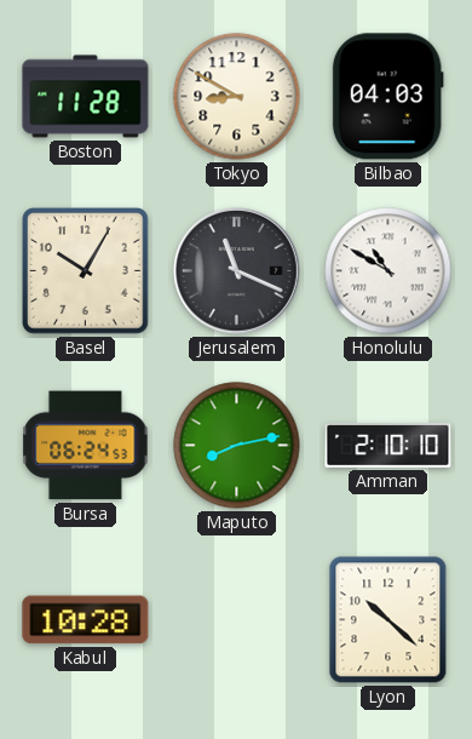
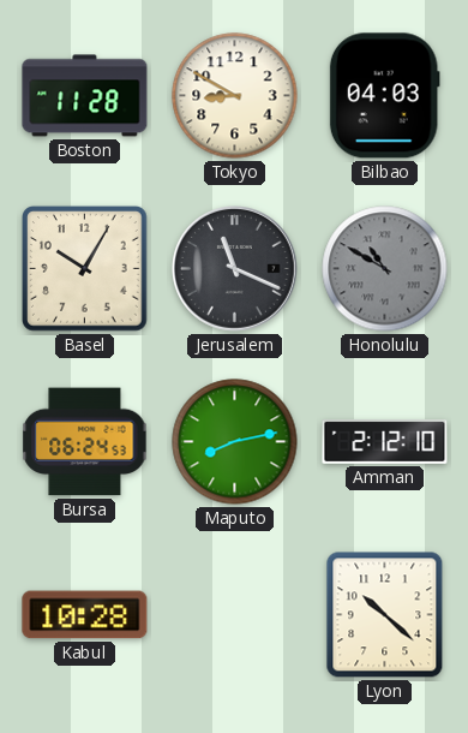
Honolulu dial: white -> grey
Amman: 2:10 -> 2:12
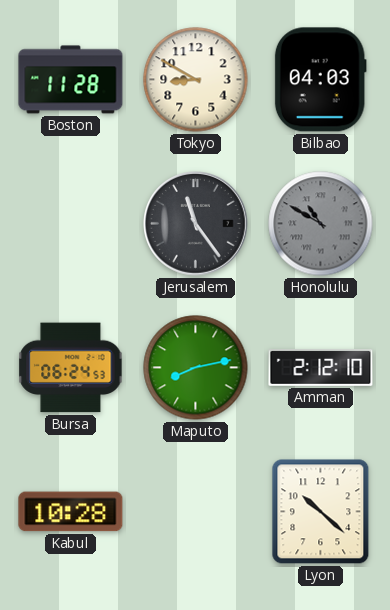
Basel: 10:05 -> none
Jerusalem: 11:19 -> 11:24
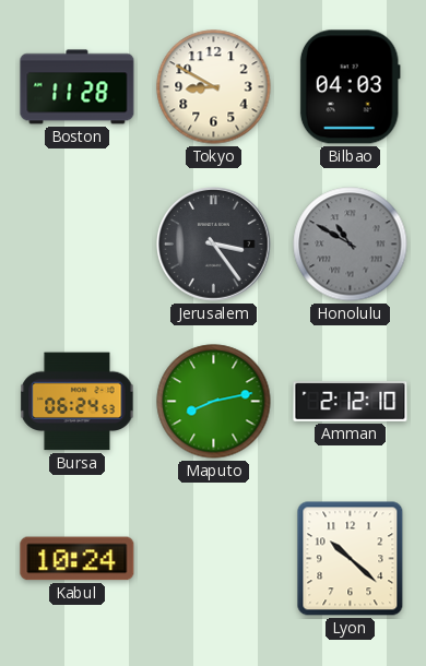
Jerusalem: 11:24 -> 3:24
Kabul: 10:28 -> 10:24
